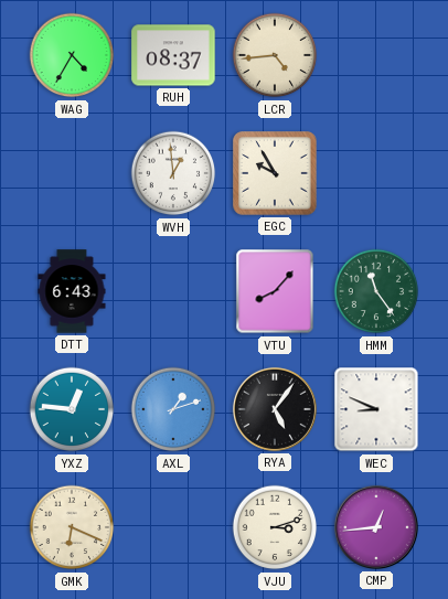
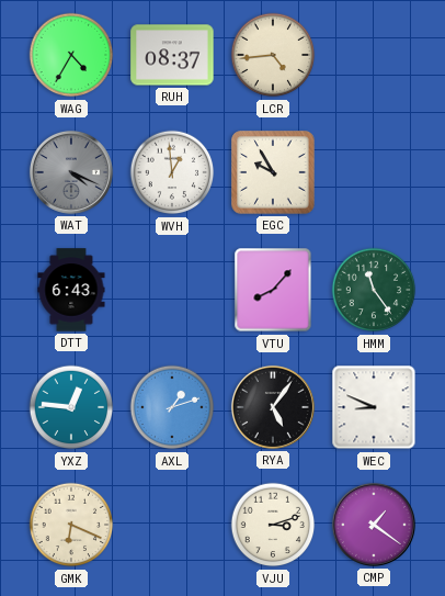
WAT: none -> 4:19
CMP: 12:44 -> 1:21
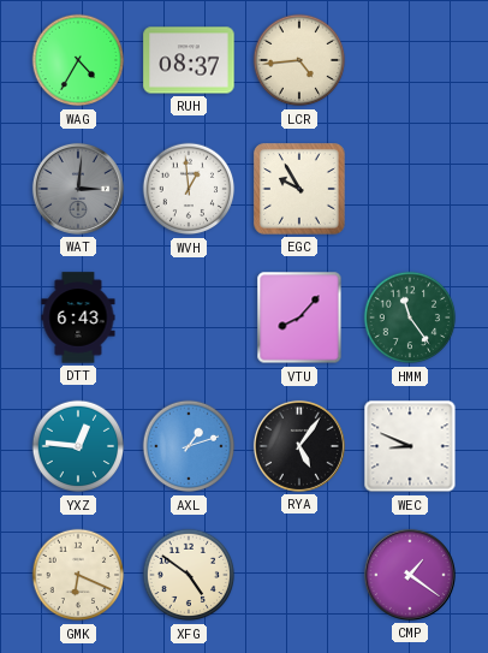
WAT: 4:19 -> 3:01
XFG: none -> 4:51
VJU: 3:12 -> none
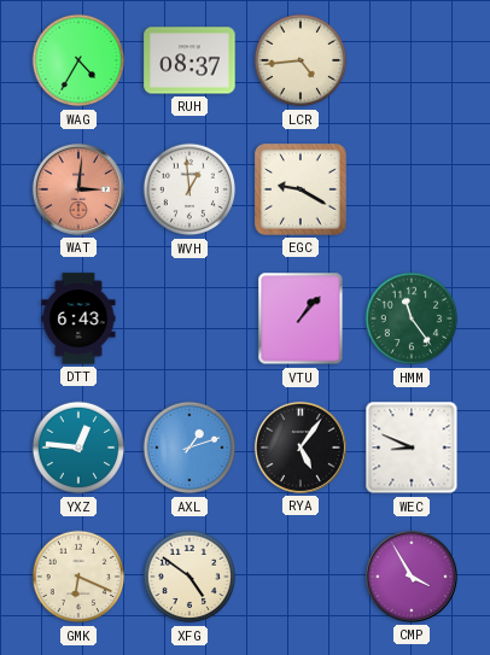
WAT dial: grey -> salmon
EGC: 9:55 -> 9:20
VTU: 8:07 -> 1:07
CMP: 1:21 -> 3:55
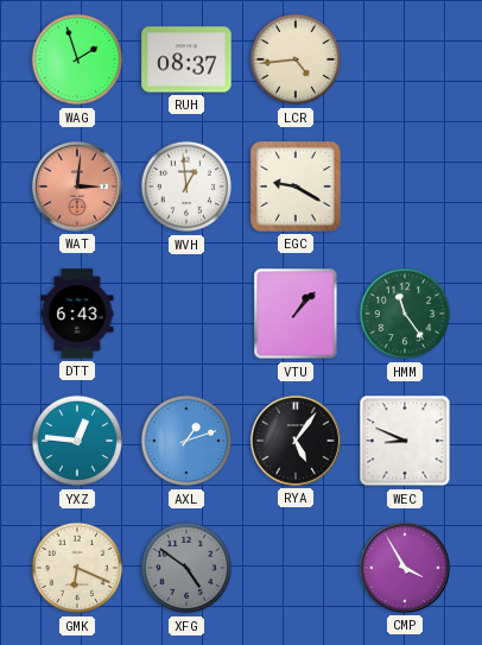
WAG: 4:35 -> 1:57
XFG dial: cream -> grey
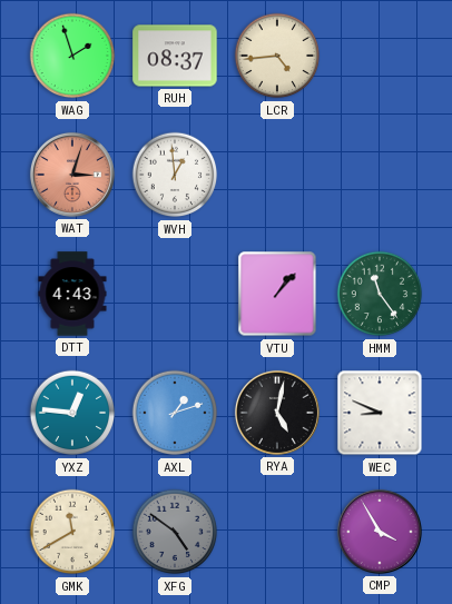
WAT: 3:01 -> 3:03
EGC: 9:20 -> none
DTT: 6:43 -> 4:43
RYA: 5:06 -> 5:02
GMK: 6:19 -> 11:40
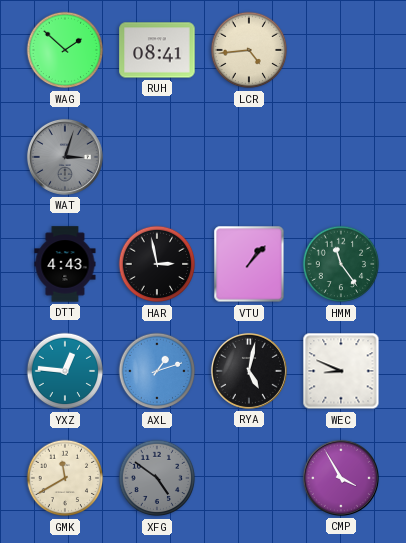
WAG: 1:57 -> 1:52
RUH: 08:37 -> 08:41
WAT dial: salmon -> grey
WVH: 12:59 -> none
HAR: none -> 2:58
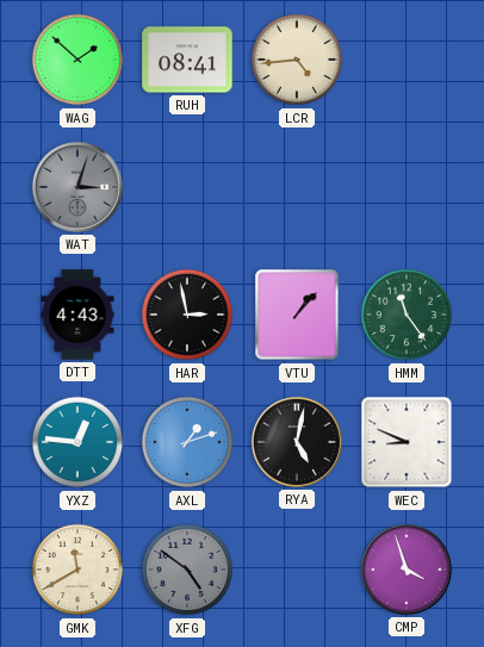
CMP: 3:55 -> 3:57
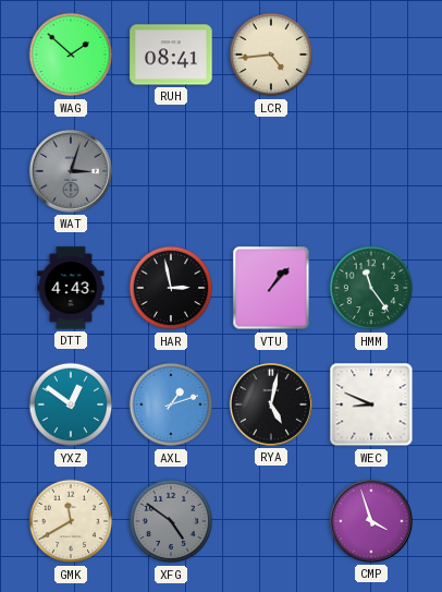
YXZ: 12:46 -> 12:51
